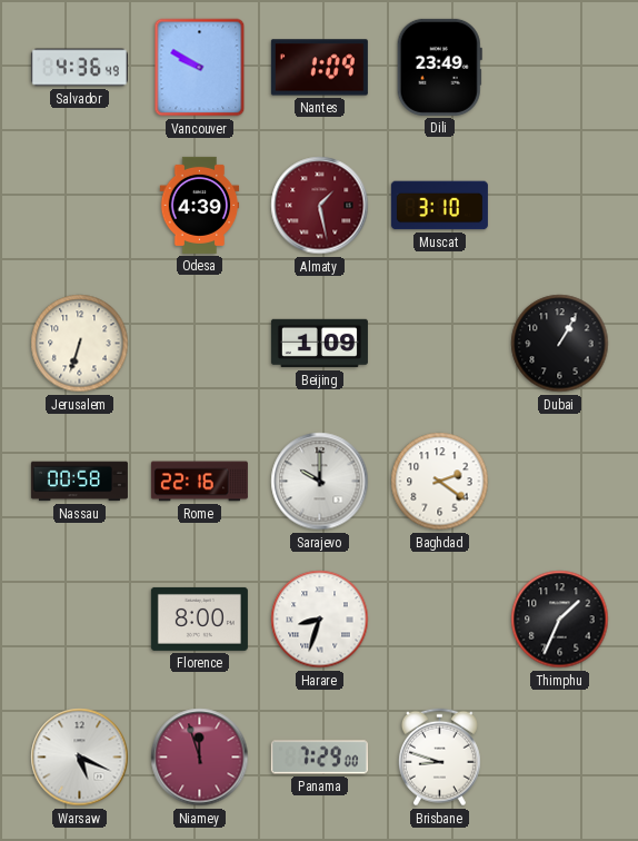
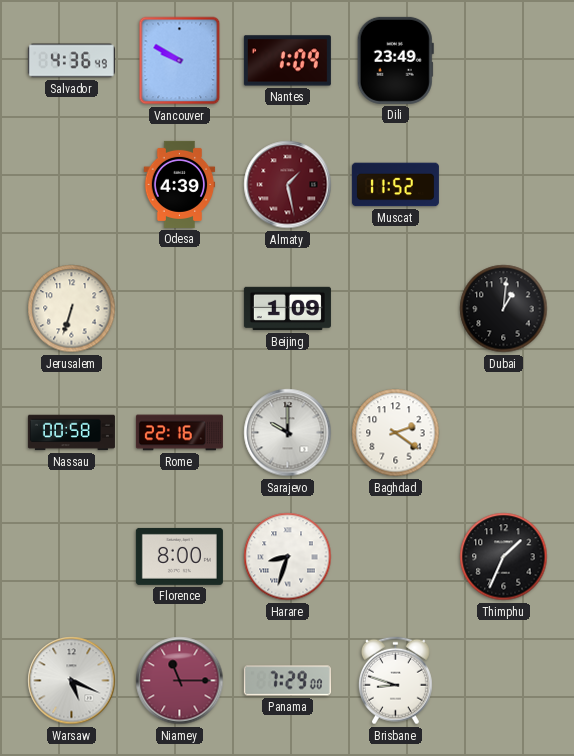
Muscat: 3:10 -> 11:52
Dubai: 1:05 -> 1:01
Niamey: 11:57 -> 11:15
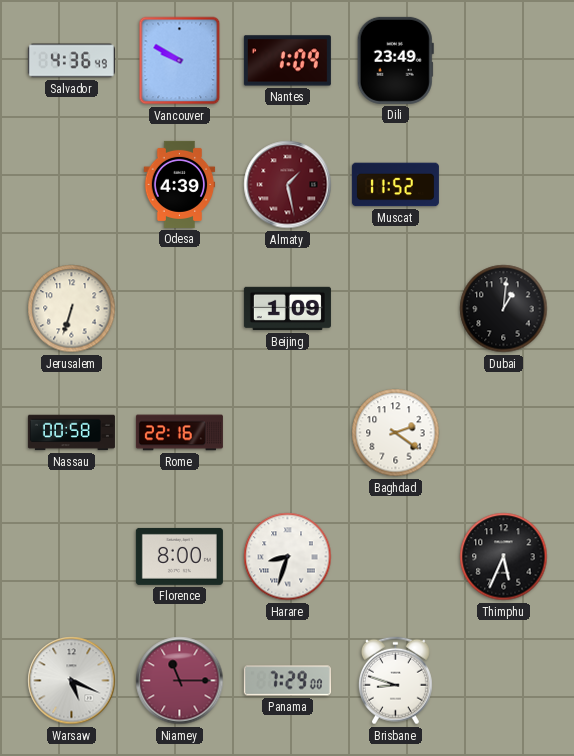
Sarajevo: 10:00 -> none
Thimphu: 1:34 -> 5:34
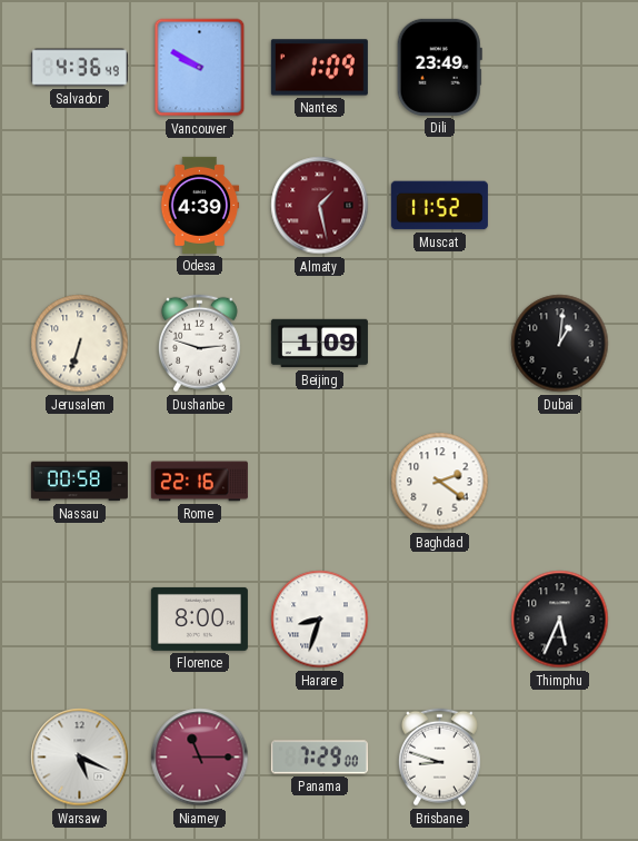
Dushanbe: none -> 2:48
